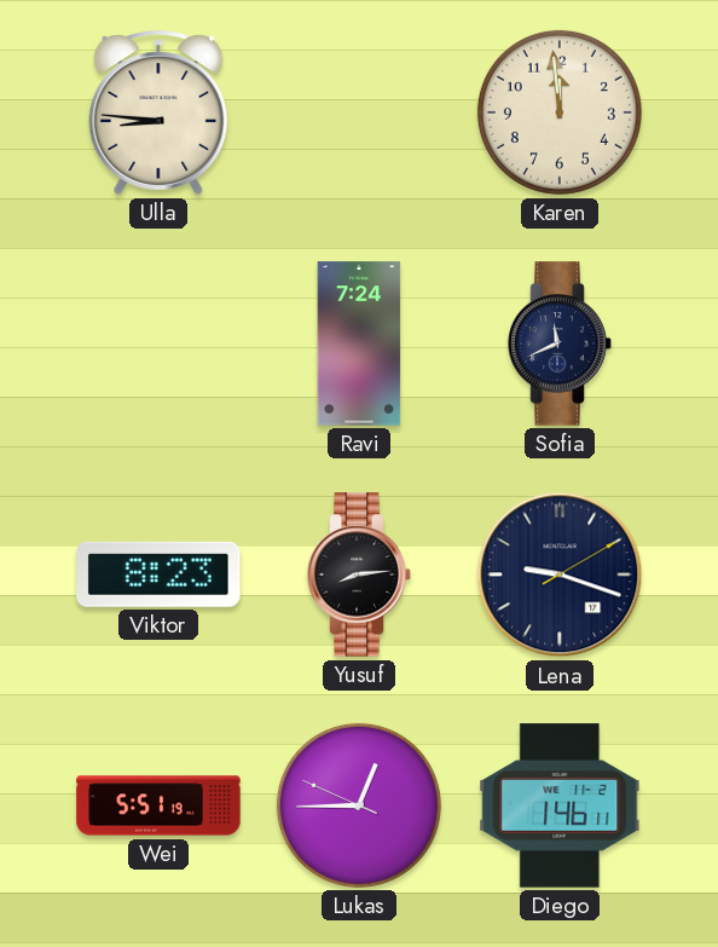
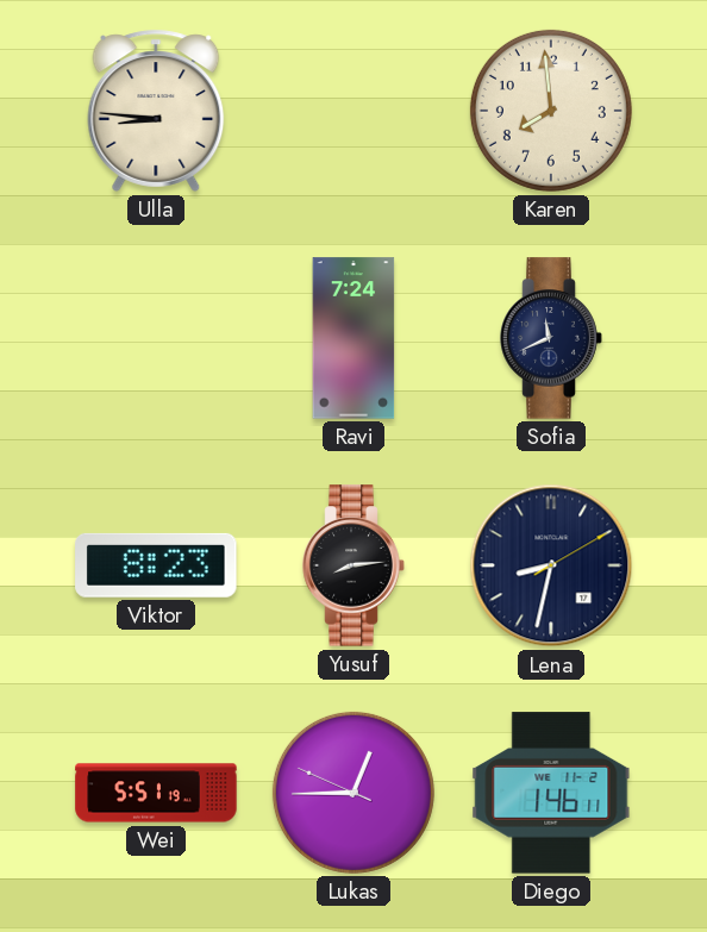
Karen: 11:59 -> 7:59
Lena: 9:18 -> 8:32
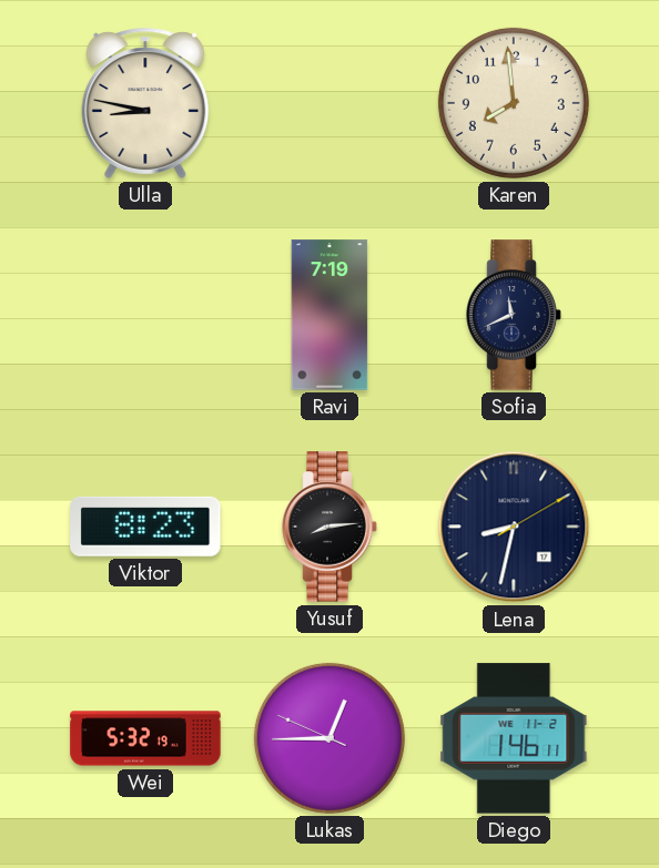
Ulla: 8:46 -> 8:47
Ravi: 7:24 -> 7:19
Wei: 5:51 -> 5:32
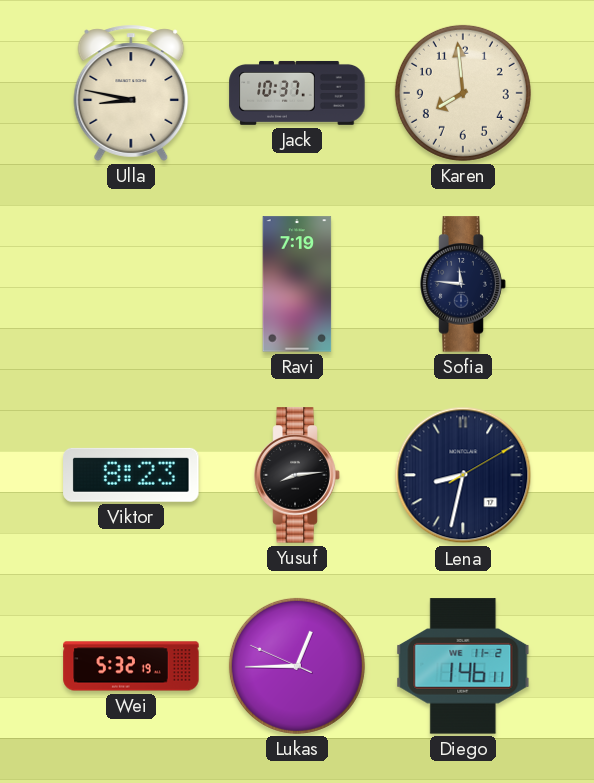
Jack: none -> 10:37
Sofia: 11:41 -> 11:46
